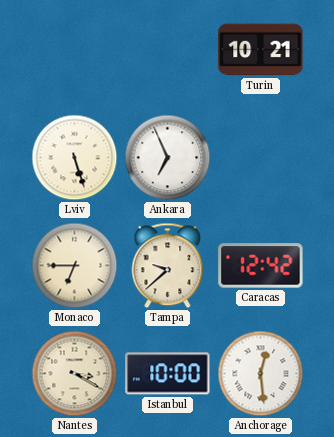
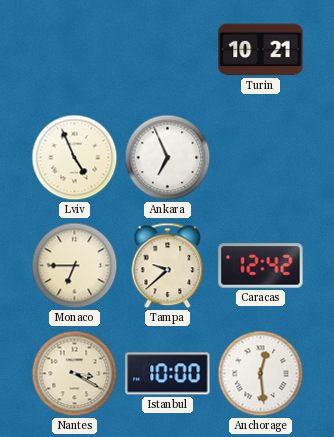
Lviv: 5:27 -> 4:56
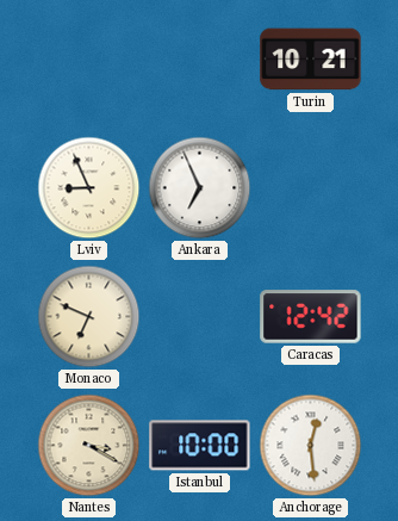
Lviv: 4:56 -> 8:56
Monaco: 6:45 -> 6:49
Tampa: 9:38 -> none
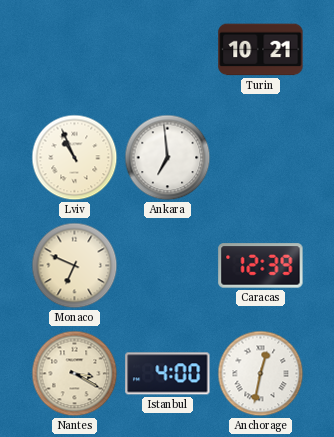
Lviv: 8:56 -> 10:56
Ankara: 6:56 -> 6:59
Caracas: 12:42 -> 12:39
Istanbul: 10:00 -> 4:00
Anchorage: 12:29 -> 12:32
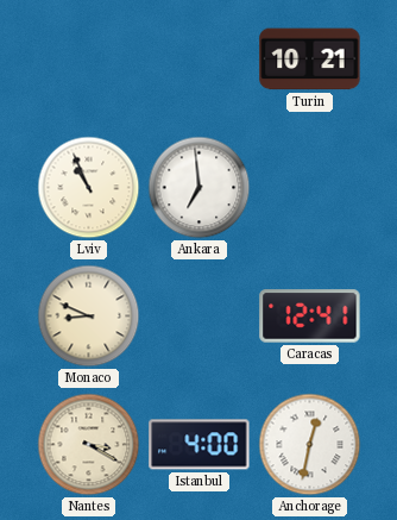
Monaco: 6:49 -> 8:49
Caracas: 12:39 -> 12:41
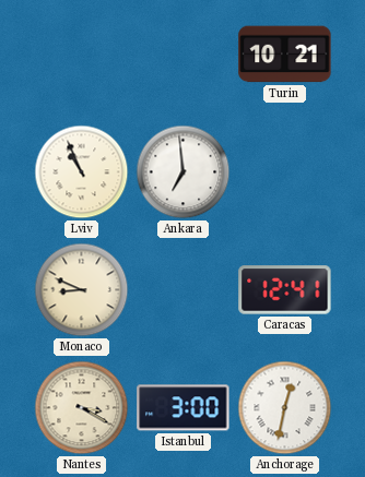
Istanbul: 4:00 -> 3:00
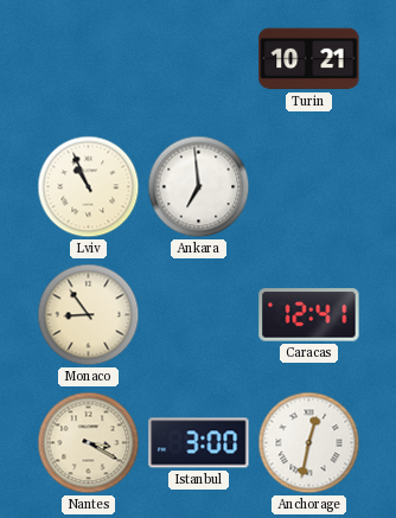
Monaco: 8:49 -> 8:54
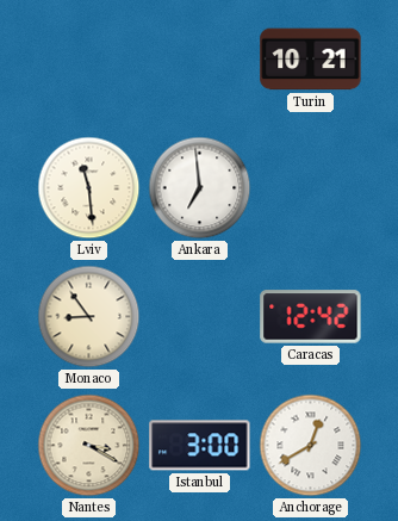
Lviv: 10:56 -> 11:29
Caracas: 12:41 -> 12:42
Anchorage: 12:32 -> 12:40
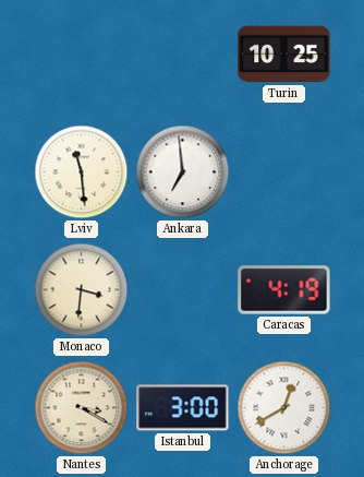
Turin: 10:21 -> 10:25
Monaco: 8:54 -> 3:31
Caracas: 12:42 -> 4:19
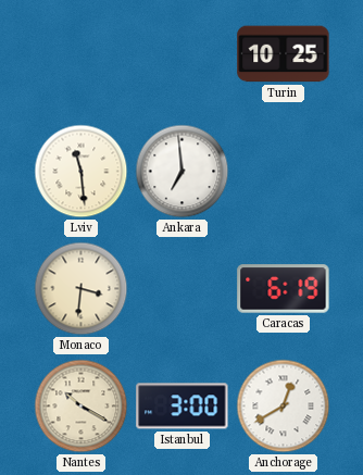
Caracas: 4:19 -> 6:19
Nantes: 3:20 -> 10:20
